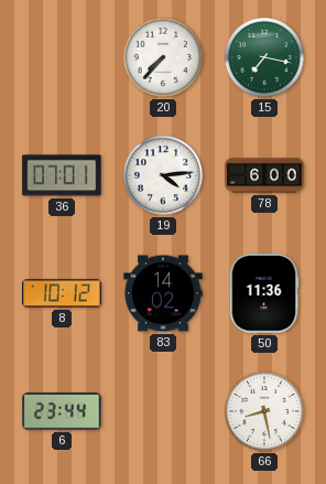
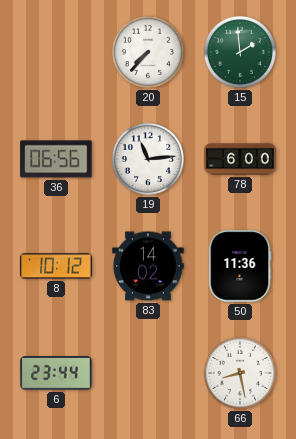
15: 7:17 -> 1:59
36: 07:01 -> 06:56
19: 4:14 -> 11:14
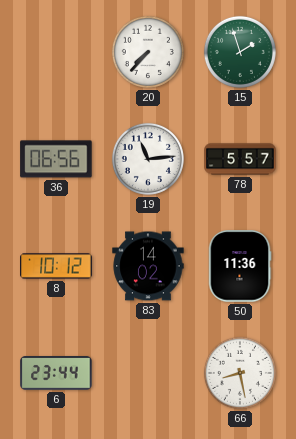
15: 1:59 -> 1:57
78: 6:00 -> 5:57
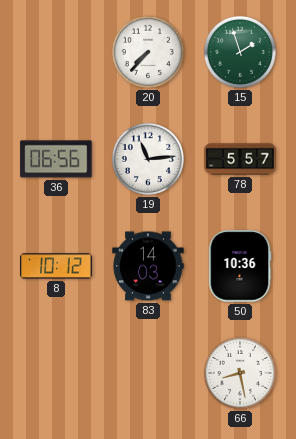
83: 14:02 -> 14:03
50: 11:36 -> 10:36
6: 23:44 -> none
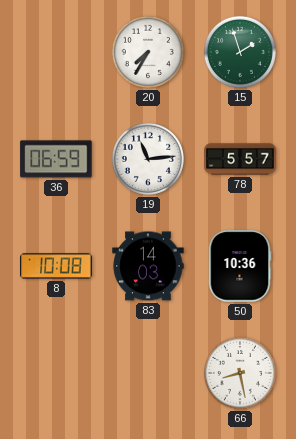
20: 7:37 -> 7:35
36: 06:56 -> 06:59
8: 10:12 -> 10:08
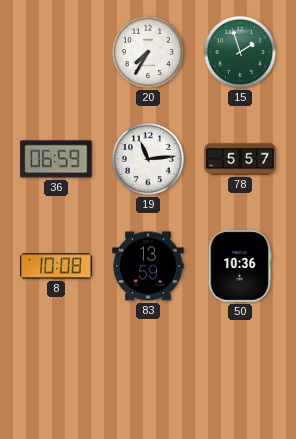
83: 14:03 -> 13:59
66: 8:28 -> none
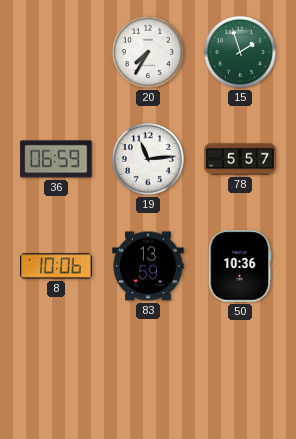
8: 10:08 -> 10:06
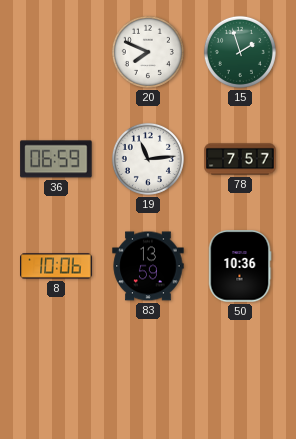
20: 7:35 -> 7:49
78: 5:57 -> 7:57
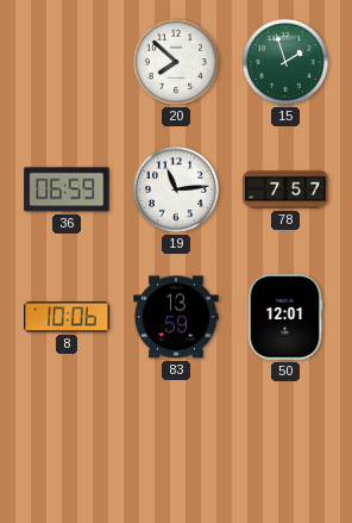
20: 7:49 -> 7:52
50: 10:36 -> 12:01
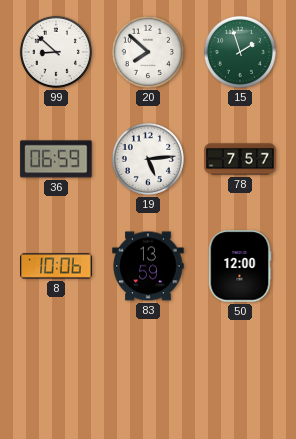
99: none -> 8:52
19: 11:14 -> 5:14
50: 12:01 -> 12:00
